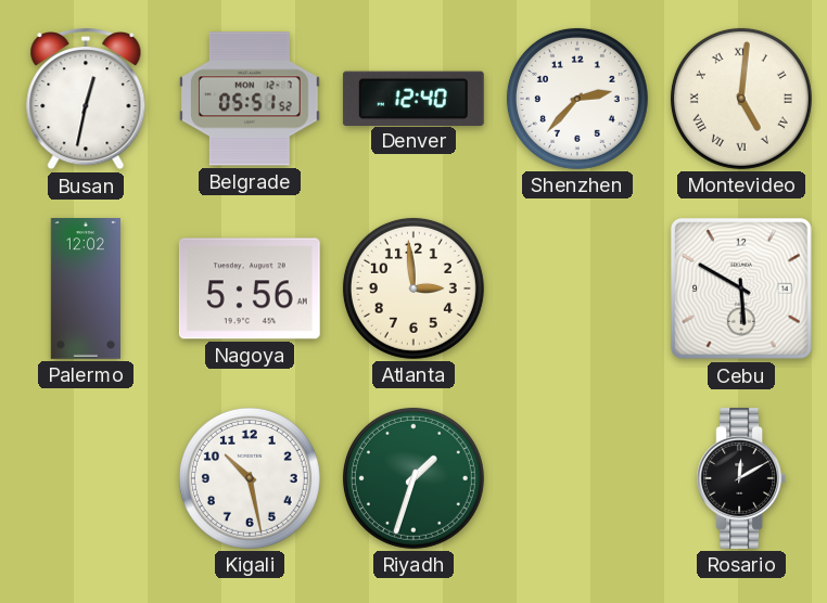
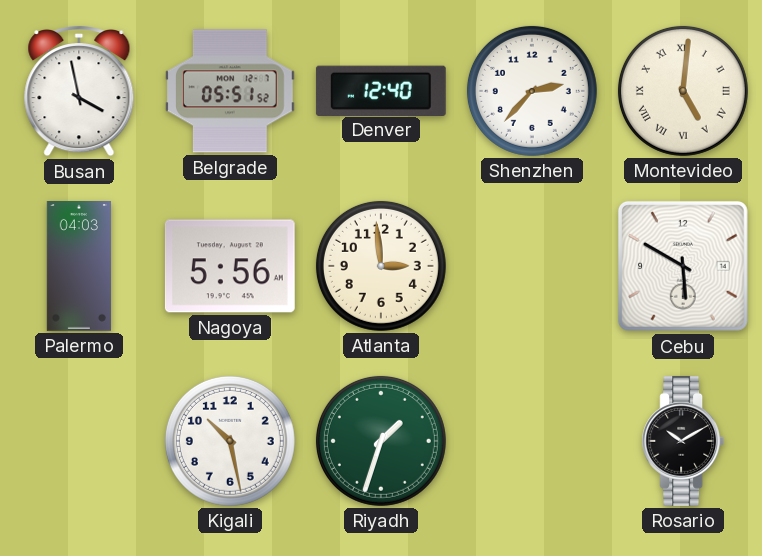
Busan: 12:32 -> 3:58
Palermo: 12:02 -> 04:03
Rosario: 12:10 -> 10:10
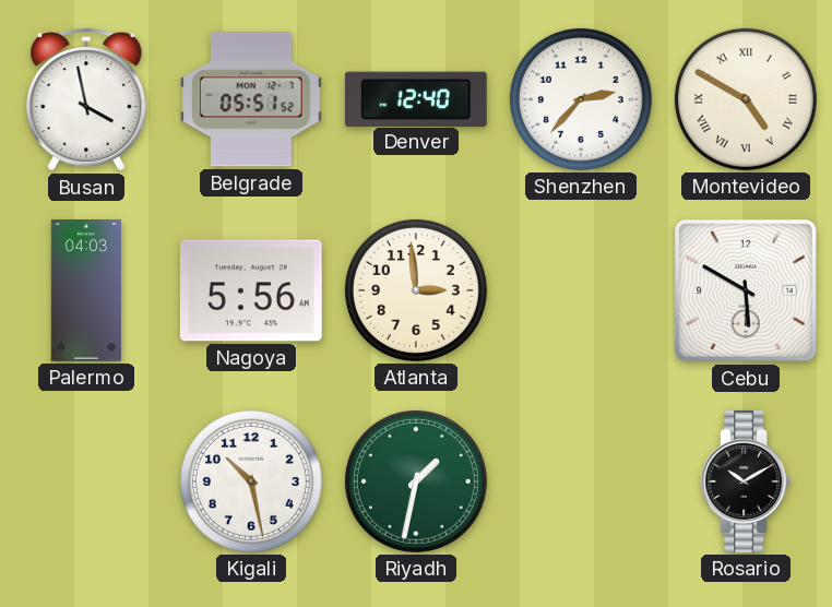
Montevideo: 5:01 -> 4:50
Riyadh: 1:33 -> 1:32
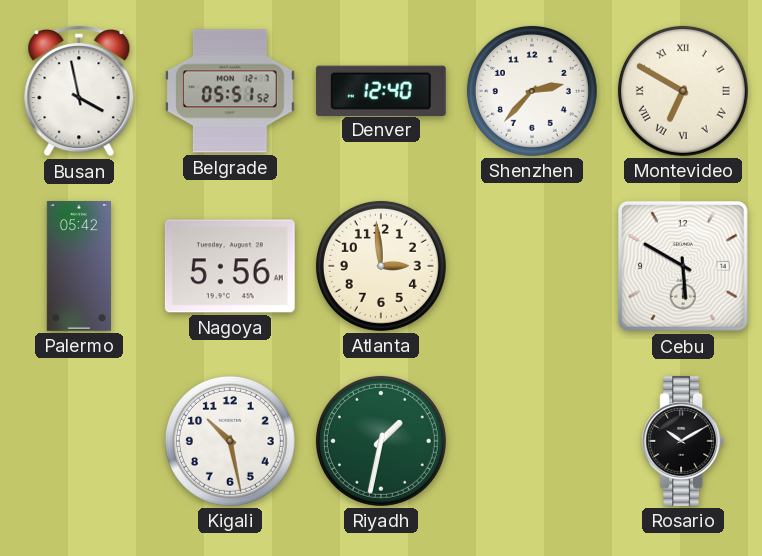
Montevideo: 4:50 -> 6:50
Palermo: 04:03 -> 05:42
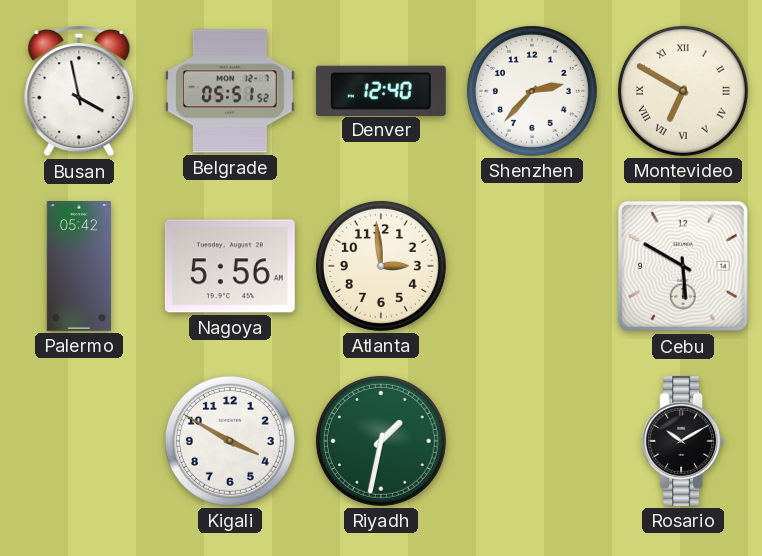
Kigali: 10:28 -> 3:50
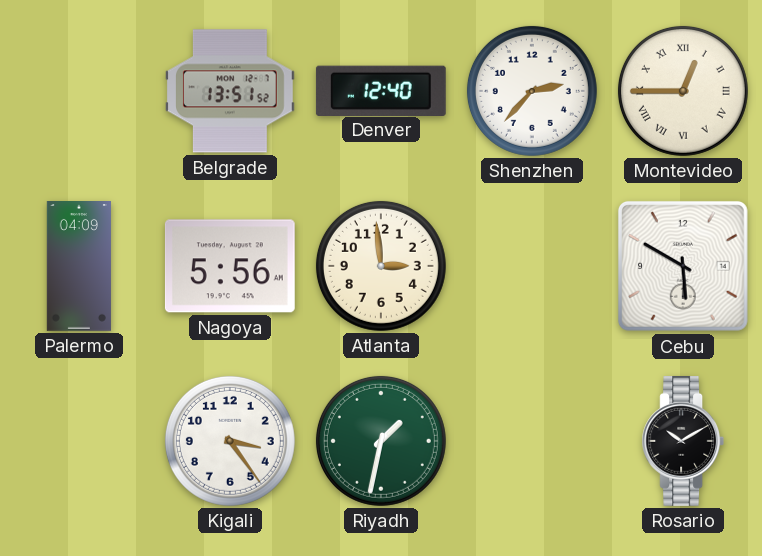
Busan: 3:58 -> none
Belgrade: 05:51 -> 13:51
Montevideo: 6:50 -> 12:45
Palermo: 05:42 -> 04:09
Kigali: 3:50 -> 3:24
